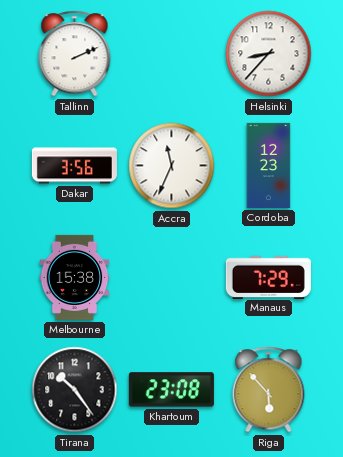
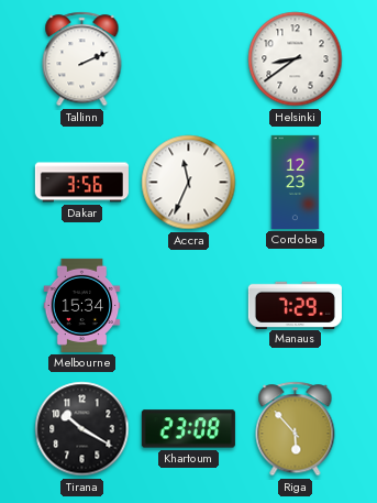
Helsinki: 8:37 -> 8:39
Melbourne: 15:38 -> 15:34
Tirana: 10:24 -> 10:20
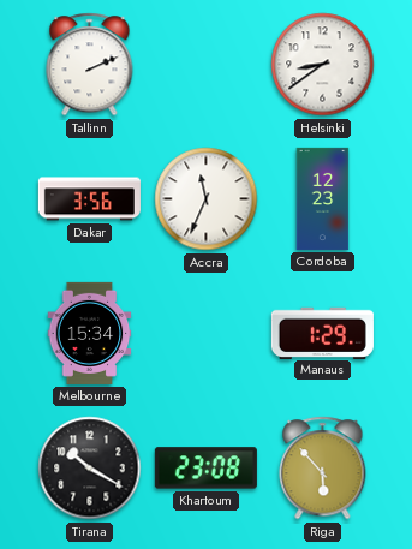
Manaus: 7:29 -> 1:29
